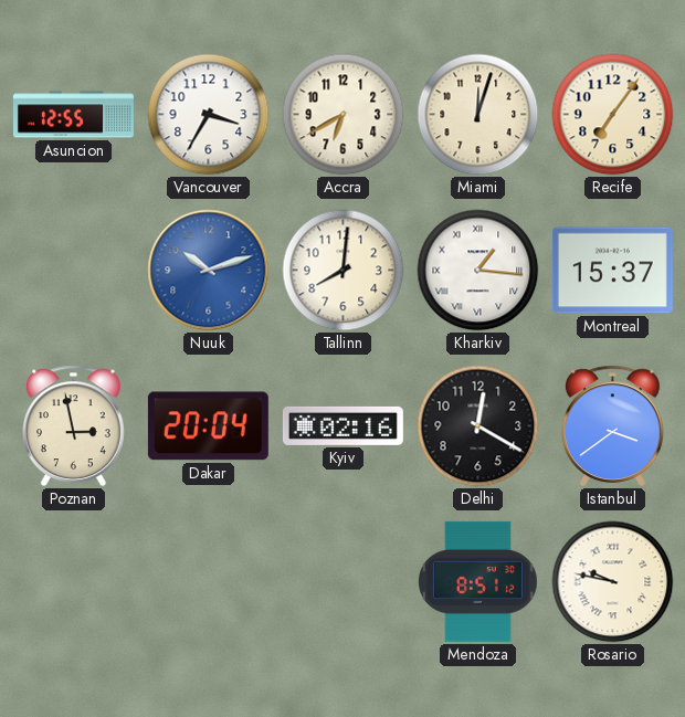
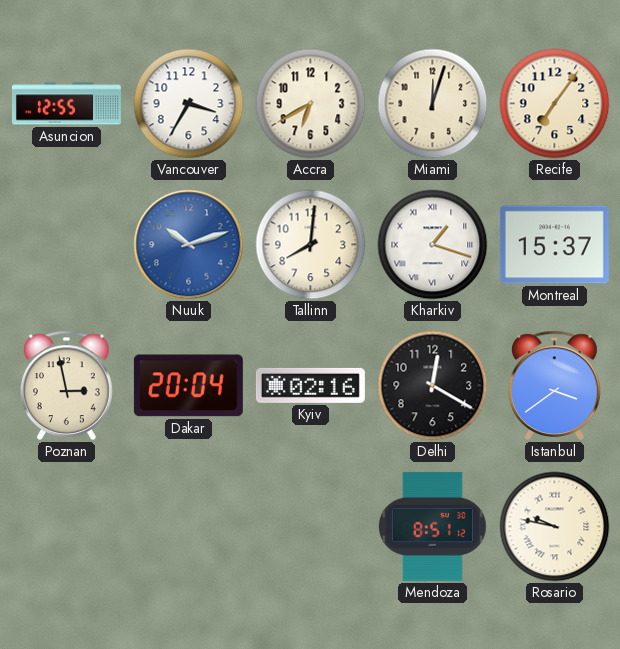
Kharkiv: 1:16 -> 1:18
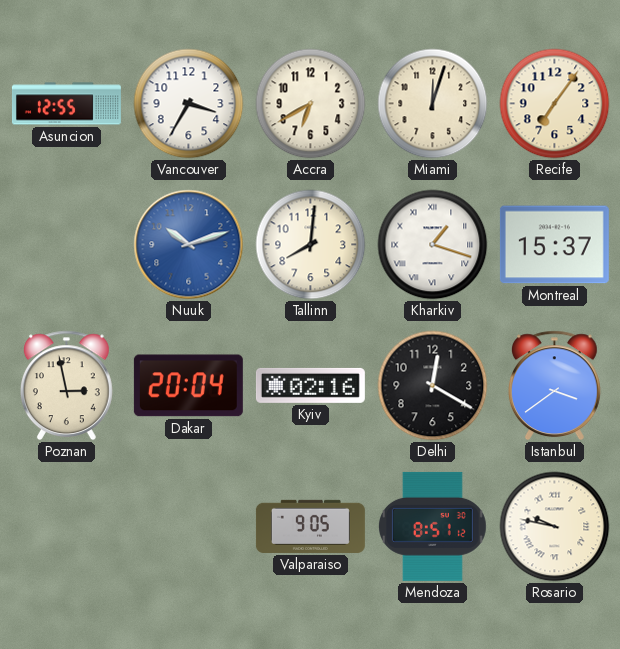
Valparaiso: none -> 9:05
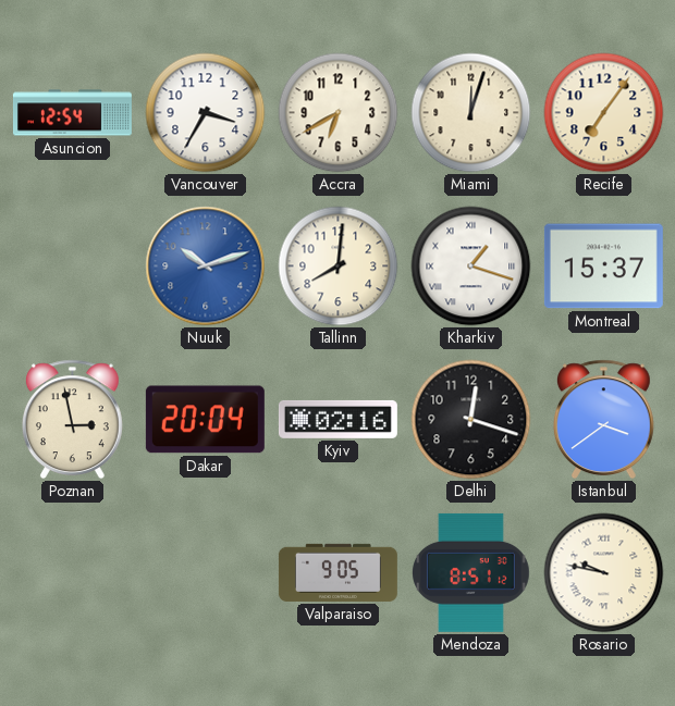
Asuncion: 12:55 -> 12:54
Delhi: 12:20 -> 12:18
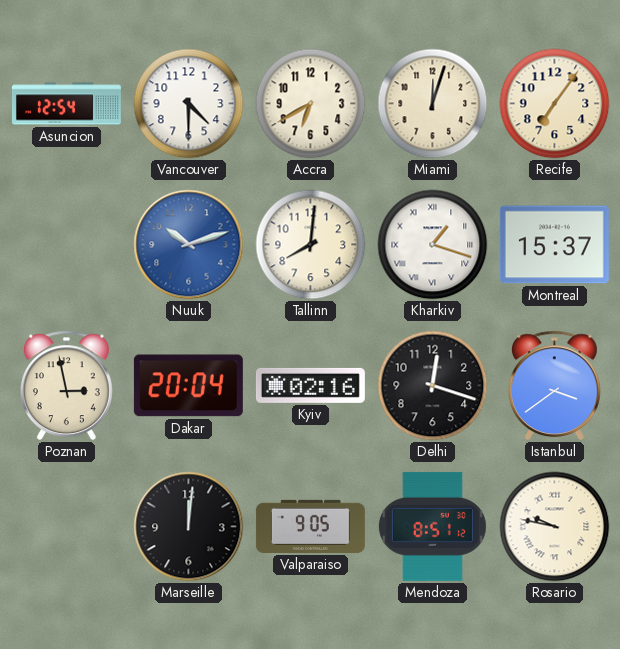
Vancouver: 3:35 -> 4:30
Marseille: none -> 12:01
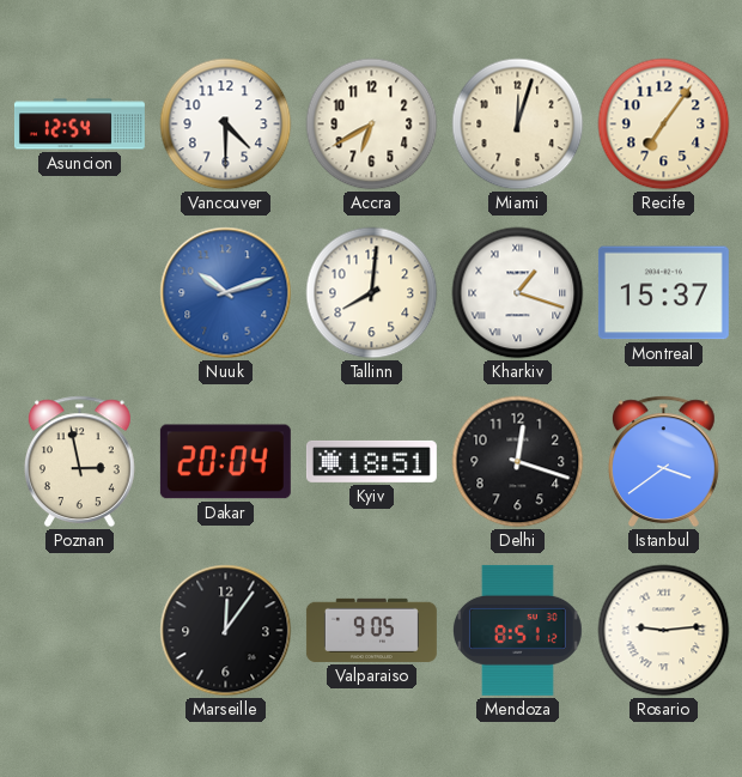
Kyiv: 02:16 -> 18:51
Marseille: 12:01 -> 12:06
Rosario: 9:47 -> 9:14
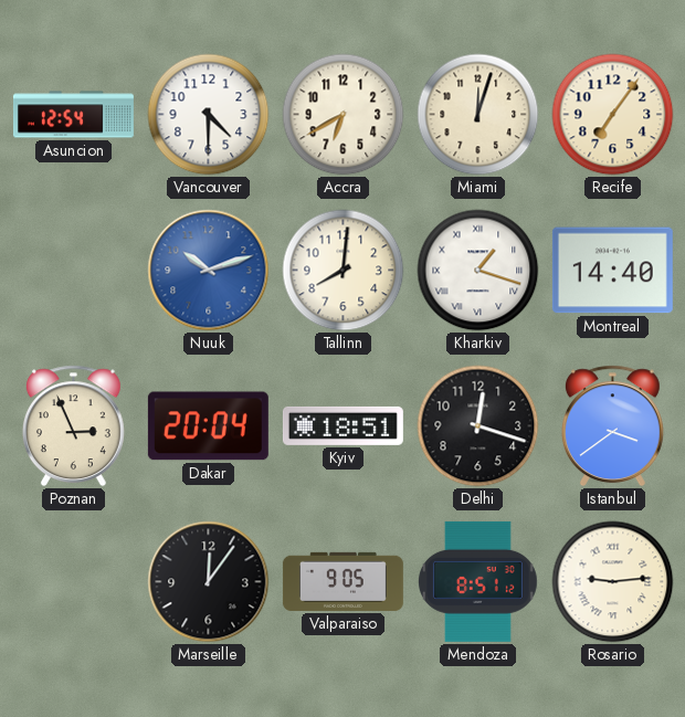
Montreal: 15:37 -> 14:40
Poznan: 2:58 -> 2:56
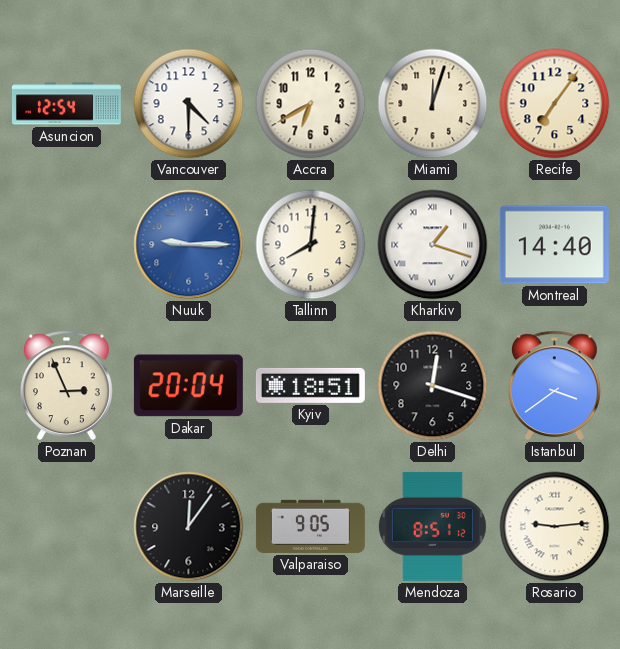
Nuuk: 10:12 -> 9:15
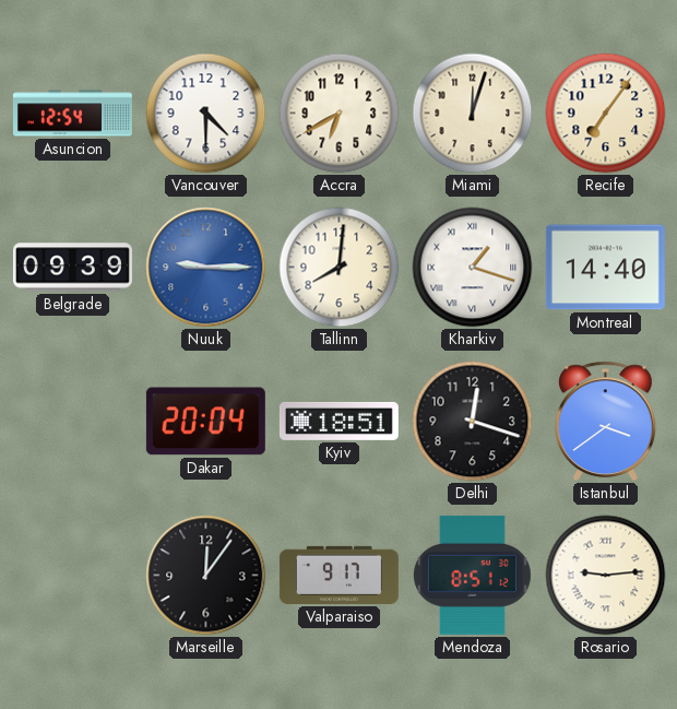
Belgrade: none -> 09:39
Poznan: 2:56 -> none
Valparaiso: 9:05 -> 9:17
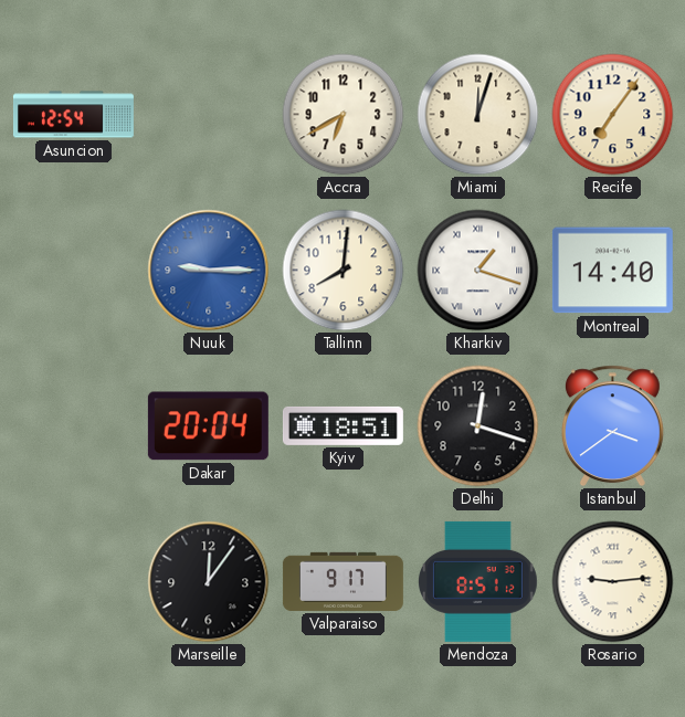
Vancouver: 4:30 -> none
Belgrade: 09:39 -> none
